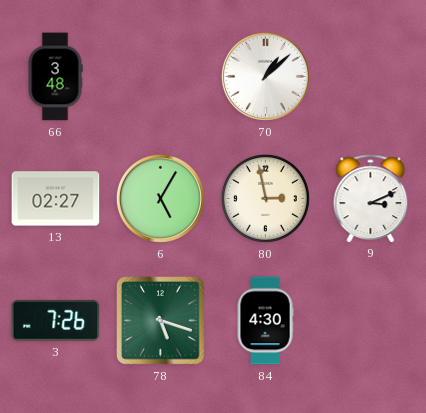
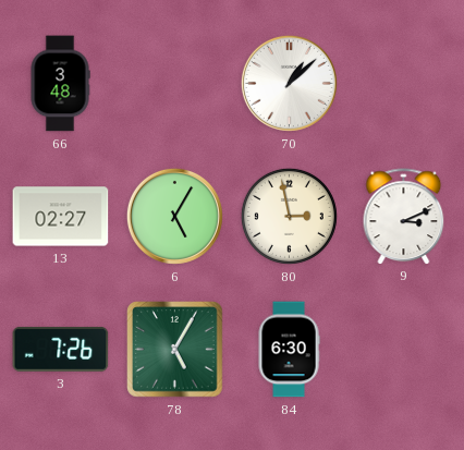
78: 5:18 -> 5:05
84: 4:30 -> 6:30
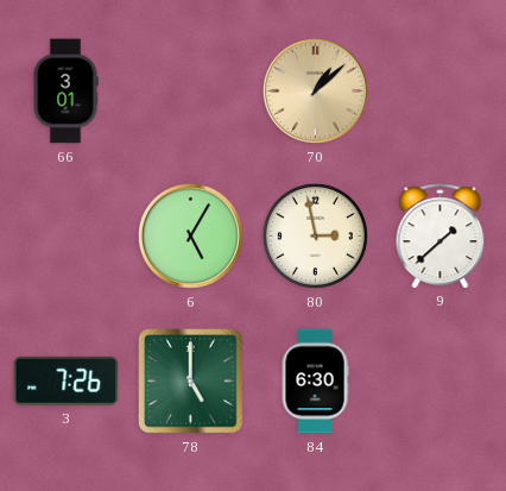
66: 3:48 -> 3:01
70 dial: white -> champagne
13: 02:27 -> none
9: 3:11 -> 1:38
78: 5:05 -> 5:00
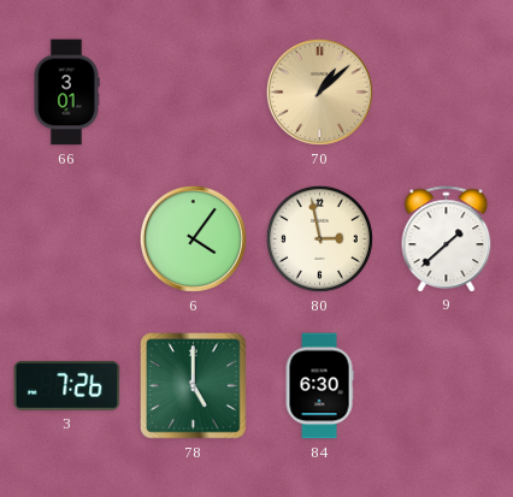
6: 5:05 -> 4:06
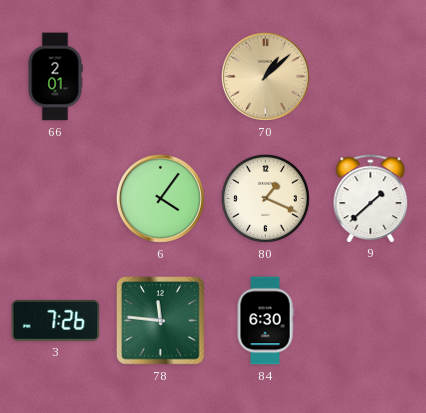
66: 3:01 -> 2:01
80: 2:58 -> 1:19
78: 5:00 -> 11:46
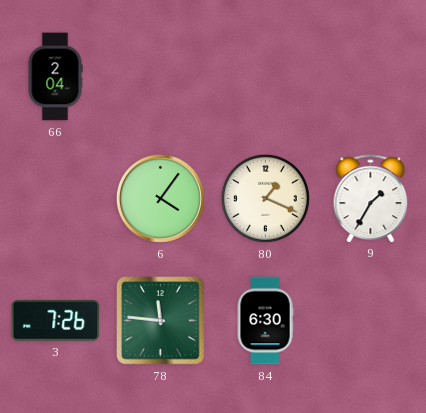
66: 2:01 -> 2:04
70: 1:08 -> none
9: 1:38 -> 1:35
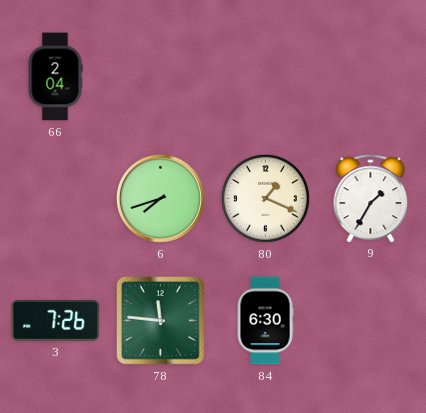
6: 4:06 -> 7:42
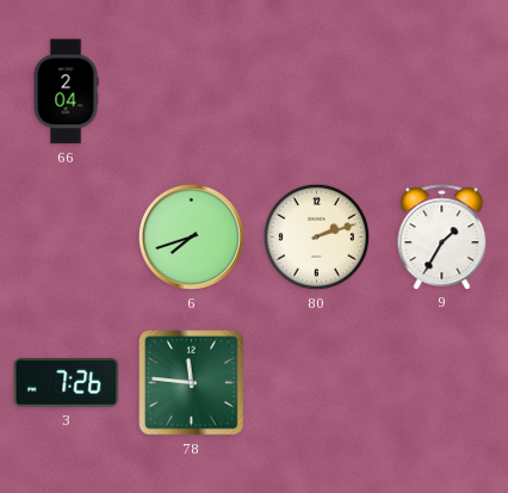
80: 1:19 -> 2:12
84: 6:30 -> none
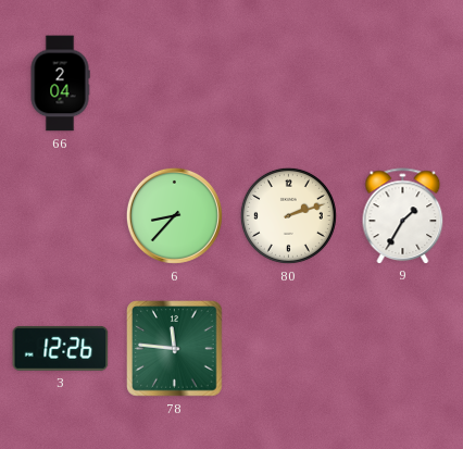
6: 7:42 -> 8:37
3: 7:26 -> 12:26
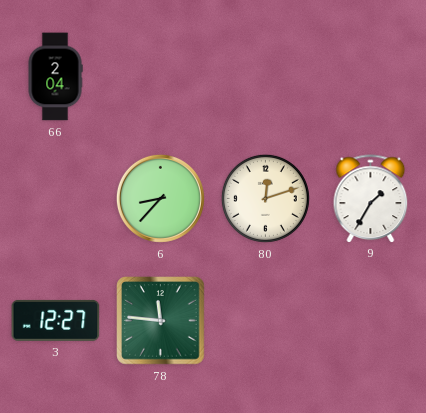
80: 2:12 -> 12:12
3: 12:26 -> 12:27
